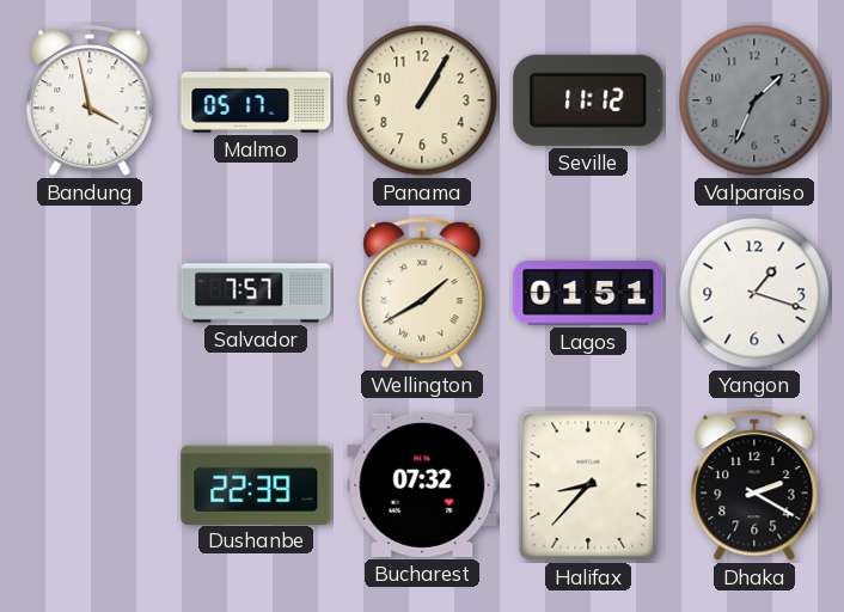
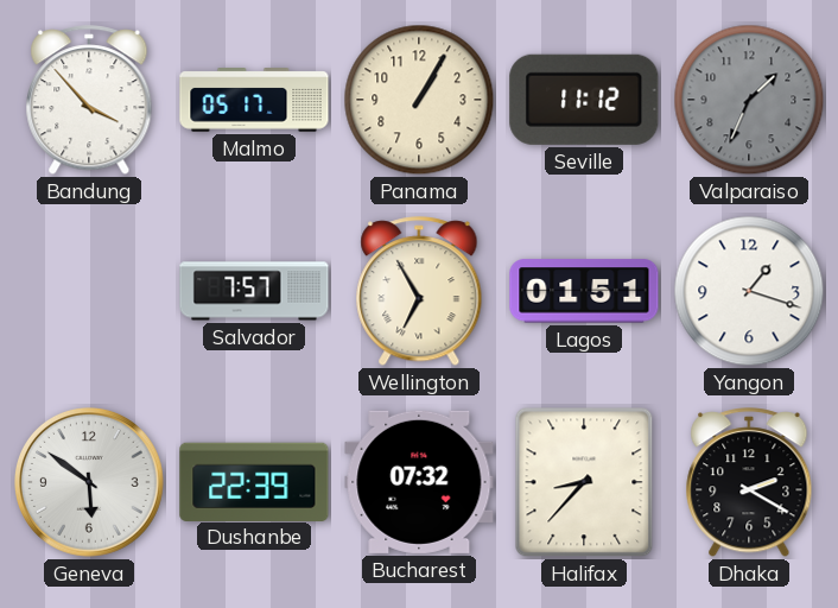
Bandung: 3:58 -> 3:53
Wellington: 1:40 -> 6:55
Geneva: none -> 5:51
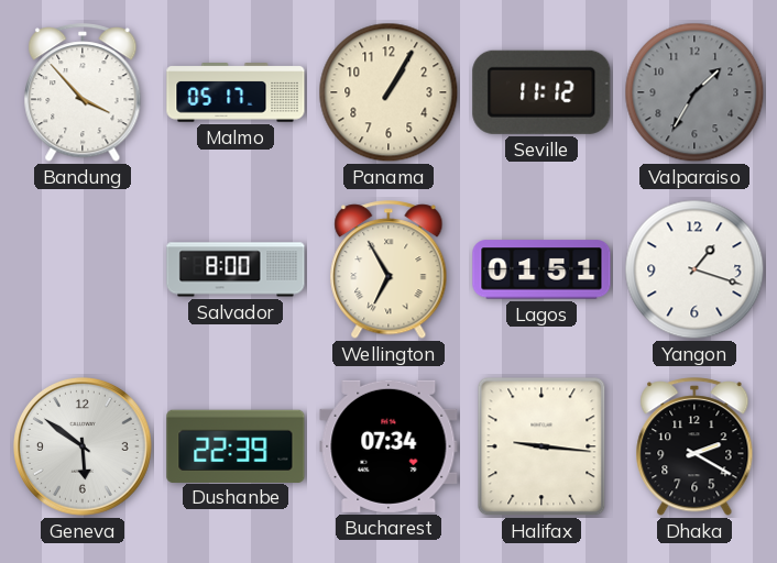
Valparaiso: 1:34 -> 1:35
Salvador: 7:57 -> 8:00
Bucharest: 07:32 -> 07:34
Halifax: 8:37 -> 9:16
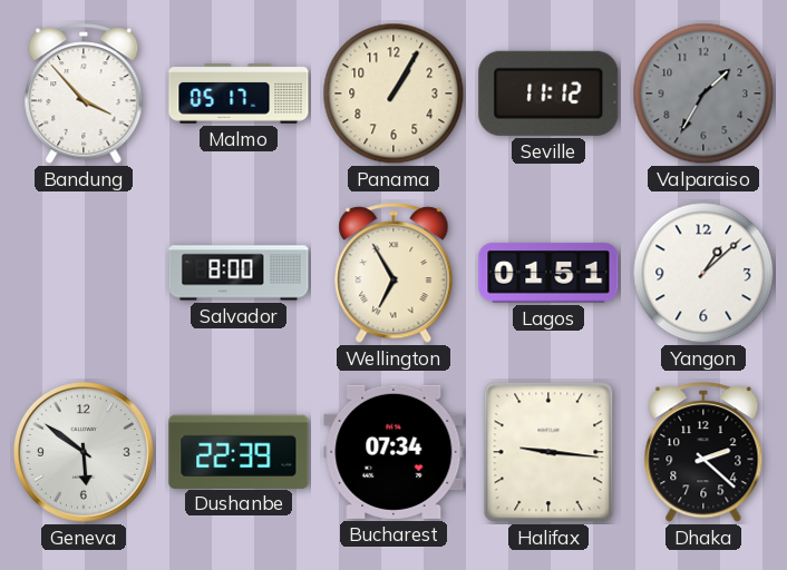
Yangon: 1:18 -> 1:08
Dhaka: 2:20 -> 2:22
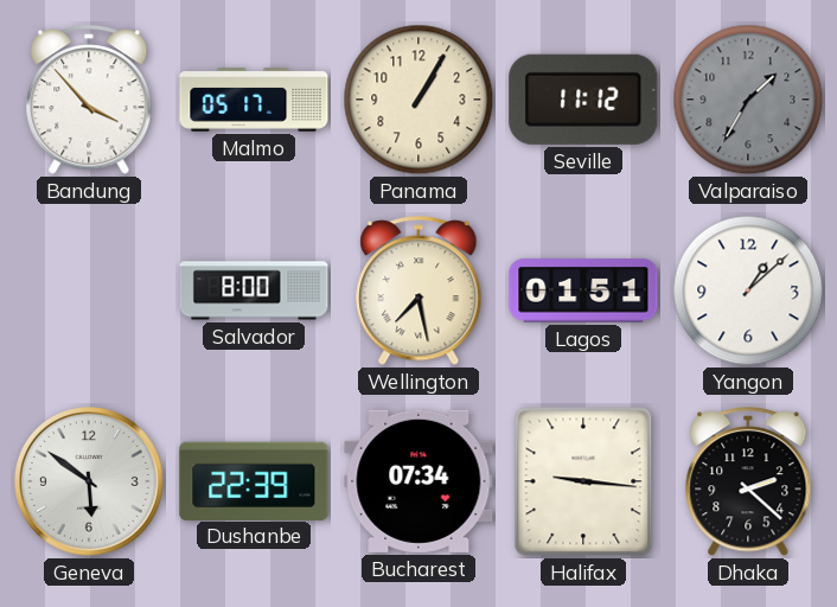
Wellington: 6:55 -> 7:28
